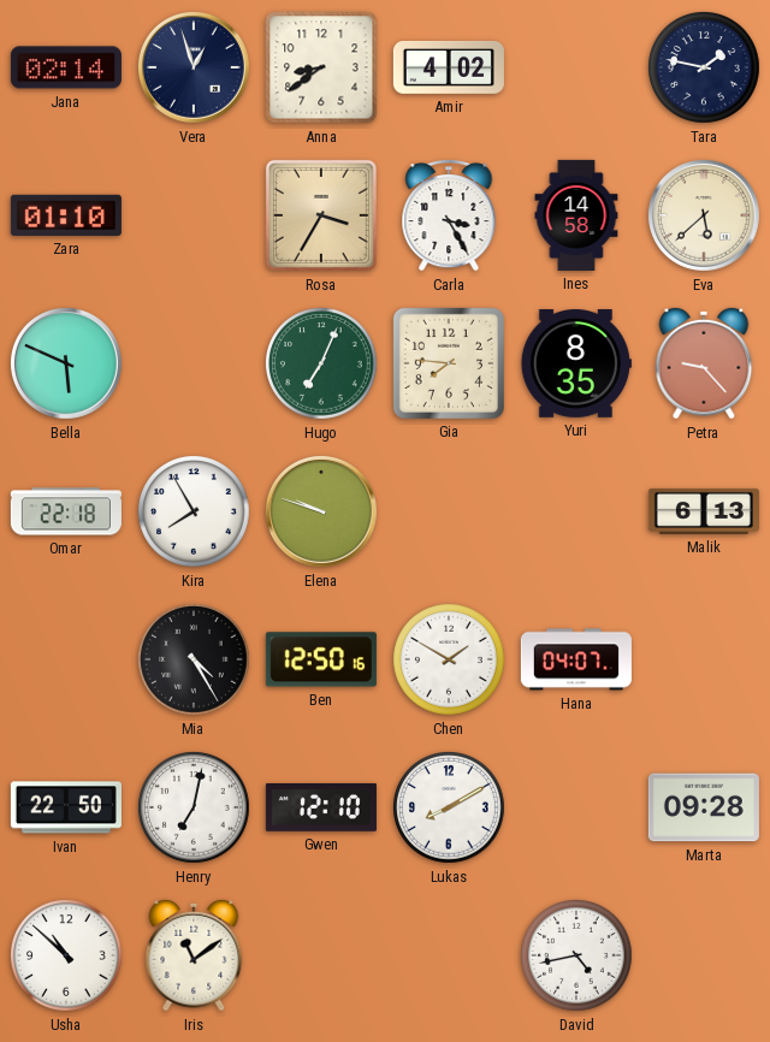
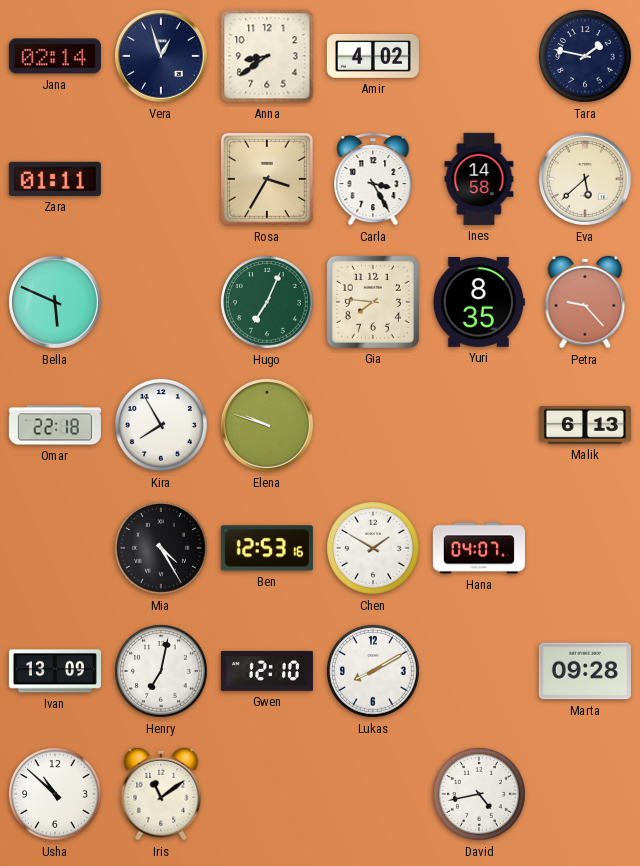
Zara: 01:10 -> 01:11
Ben: 12:50 -> 12:53
Ivan: 22:50 -> 13:09
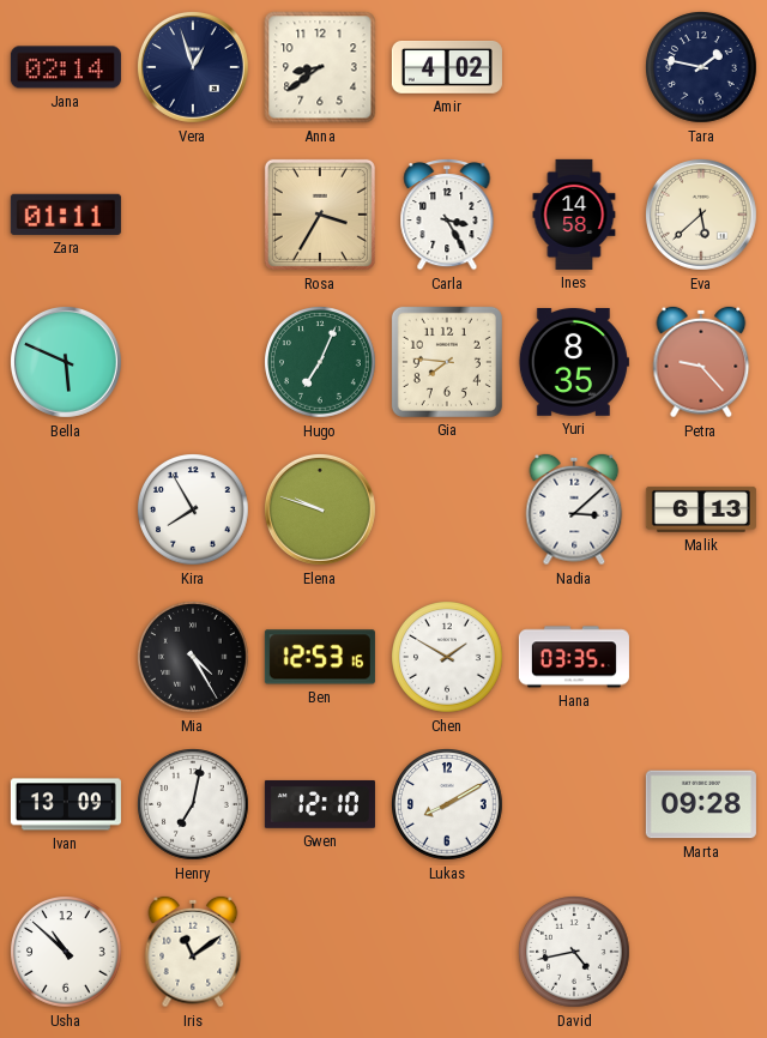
Omar: 22:18 -> none
Nadia: none -> 3:08
Hana: 04:07 -> 03:35
